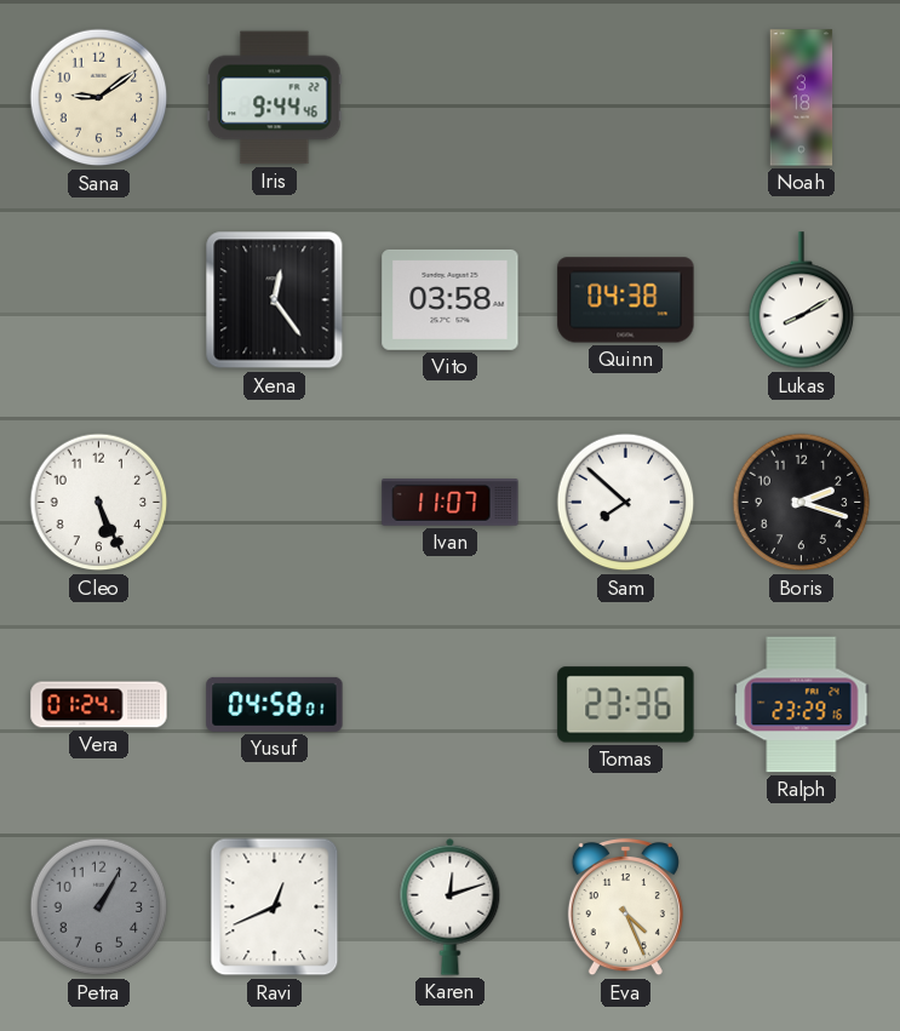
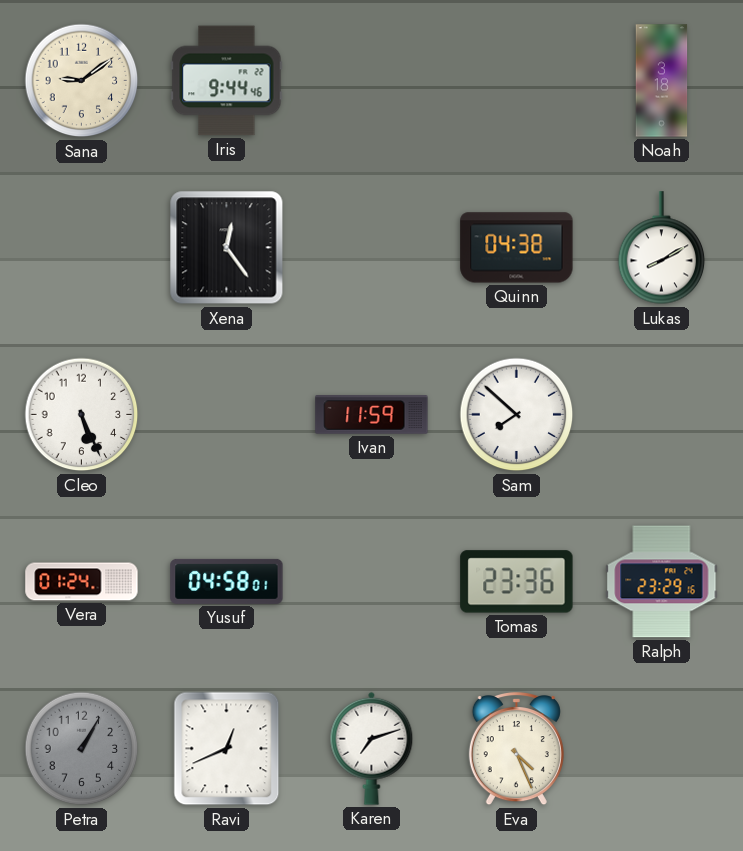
Vito: 03:58 -> none
Ivan: 11:07 -> 11:59
Boris: 2:18 -> none
Karen: 12:12 -> 7:12
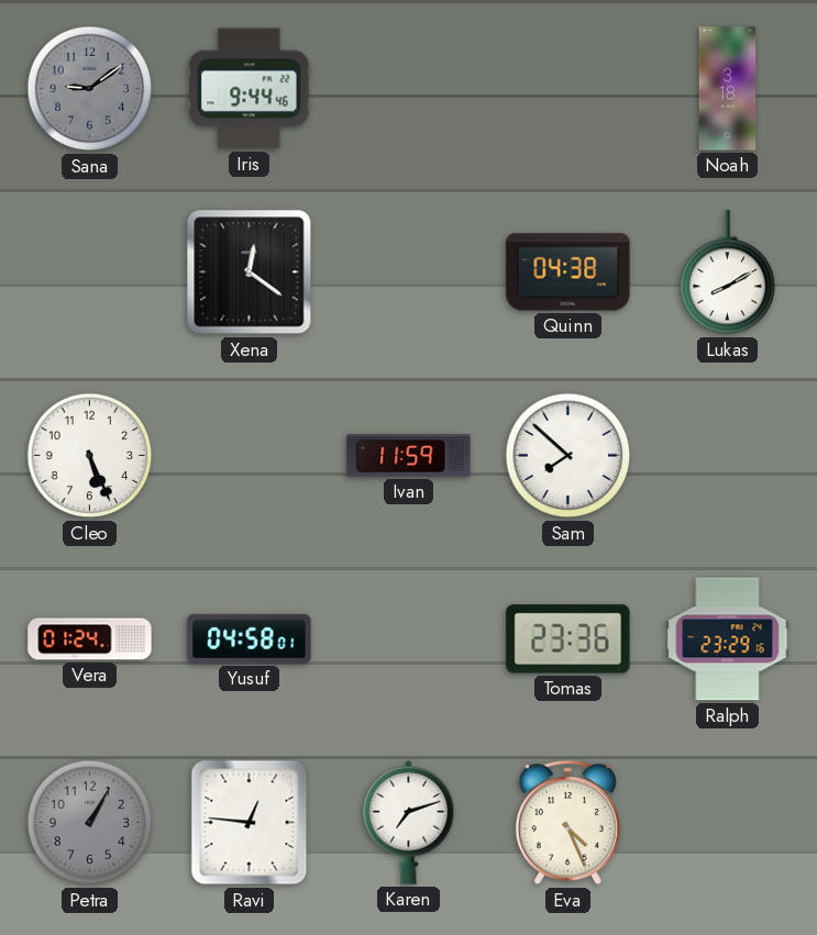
Sana dial: cream -> grey
Xena: 12:24 -> 12:21
Ravi: 12:41 -> 12:46
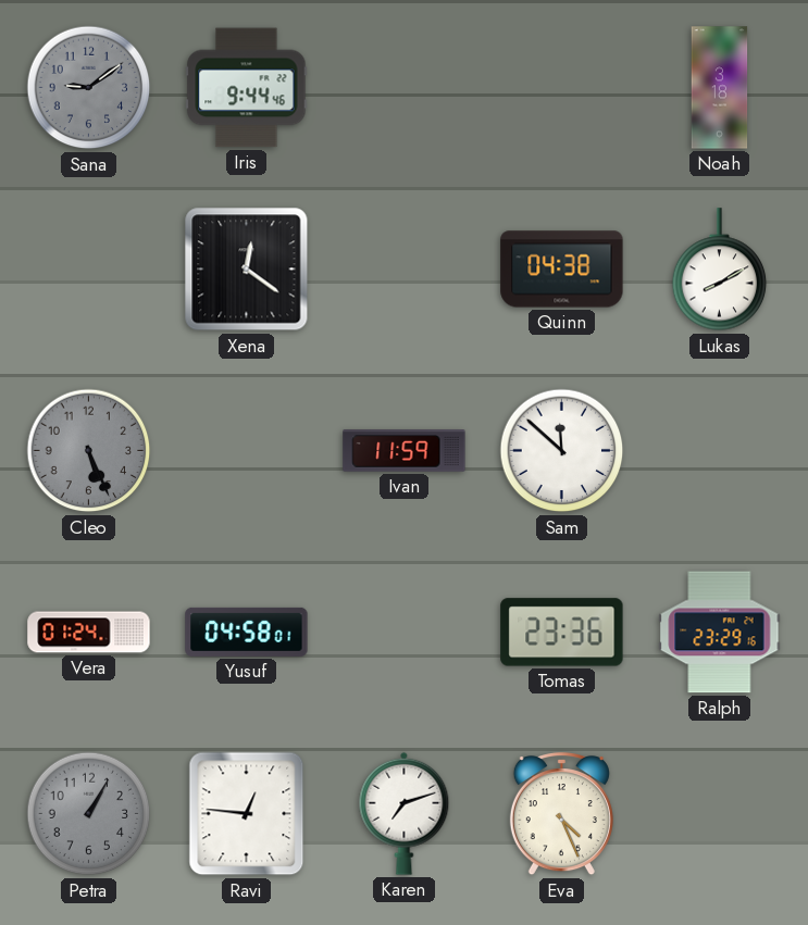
Cleo dial: white -> grey
Sam: 7:52 -> 11:52
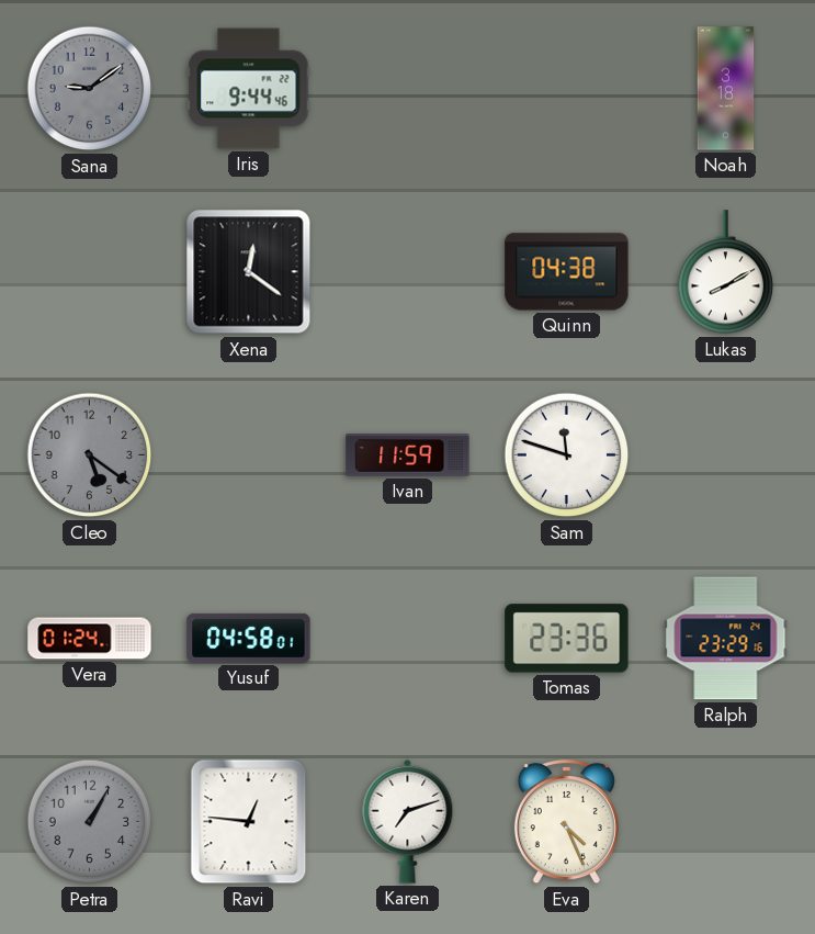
Cleo: 5:26 -> 5:21
Sam: 11:52 -> 11:48
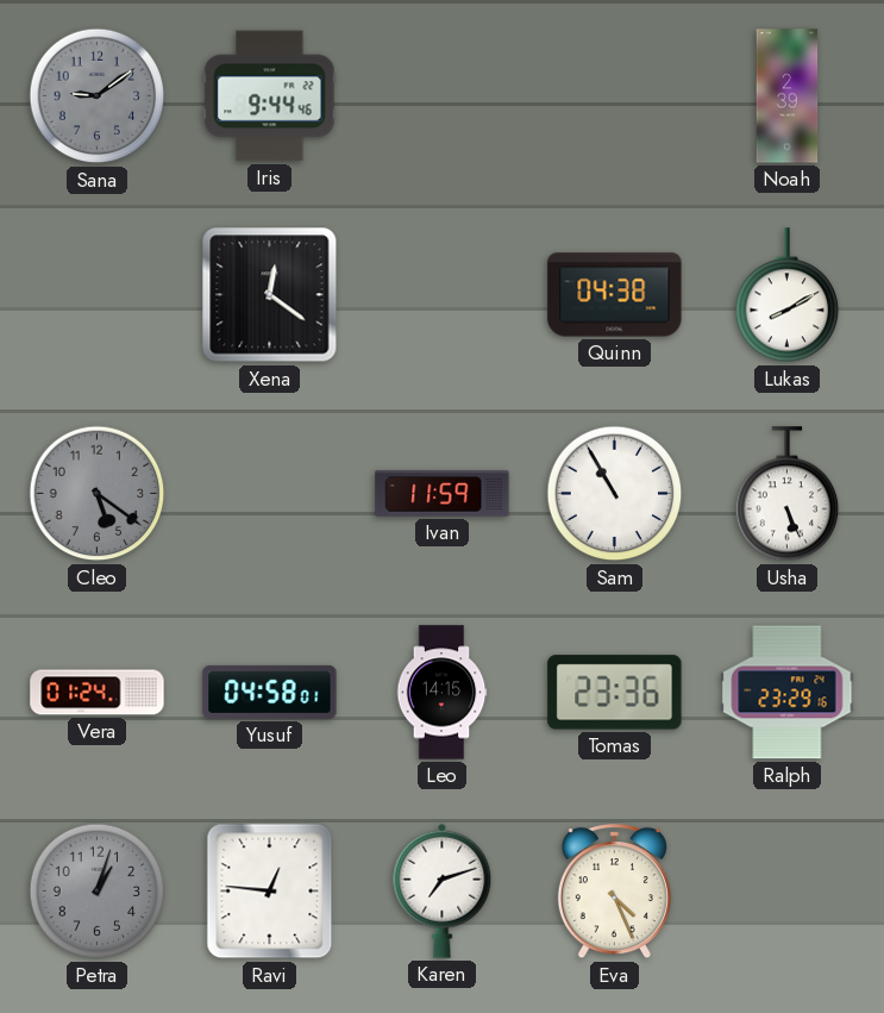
Noah: 3:18 -> 2:39
Sam: 11:48 -> 10:55
Usha: none -> 5:26
Leo: none -> 14:15
Petra: 1:05 -> 1:03
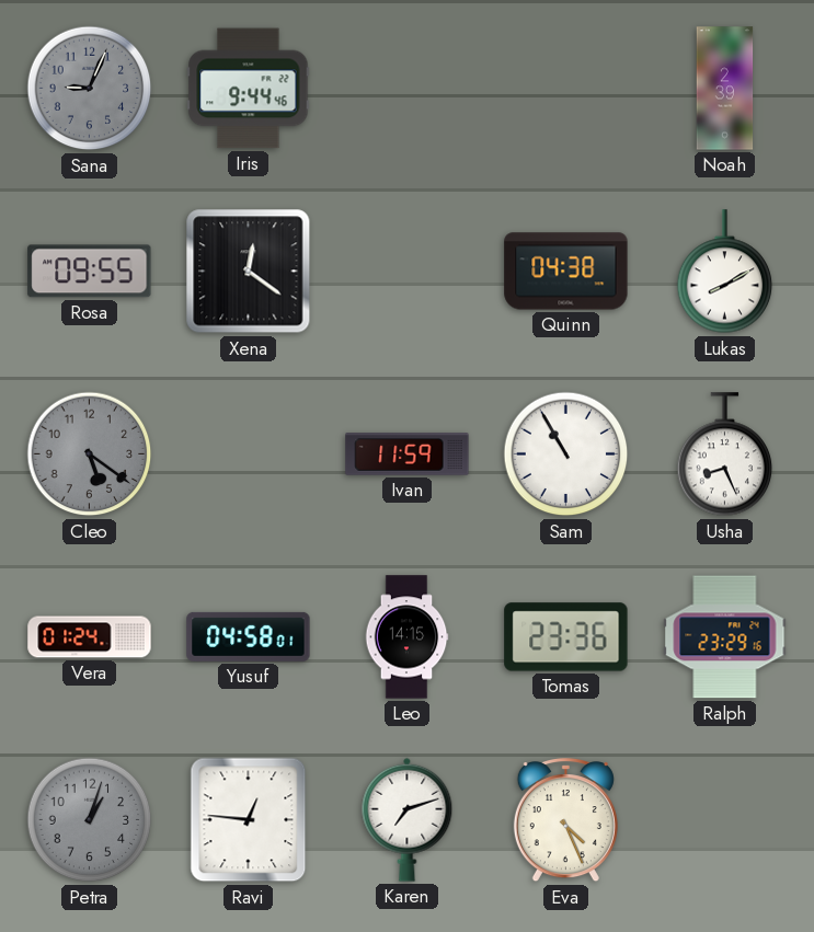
Sana: 9:09 -> 9:04
Rosa: none -> 09:55
Usha: 5:26 -> 8:26
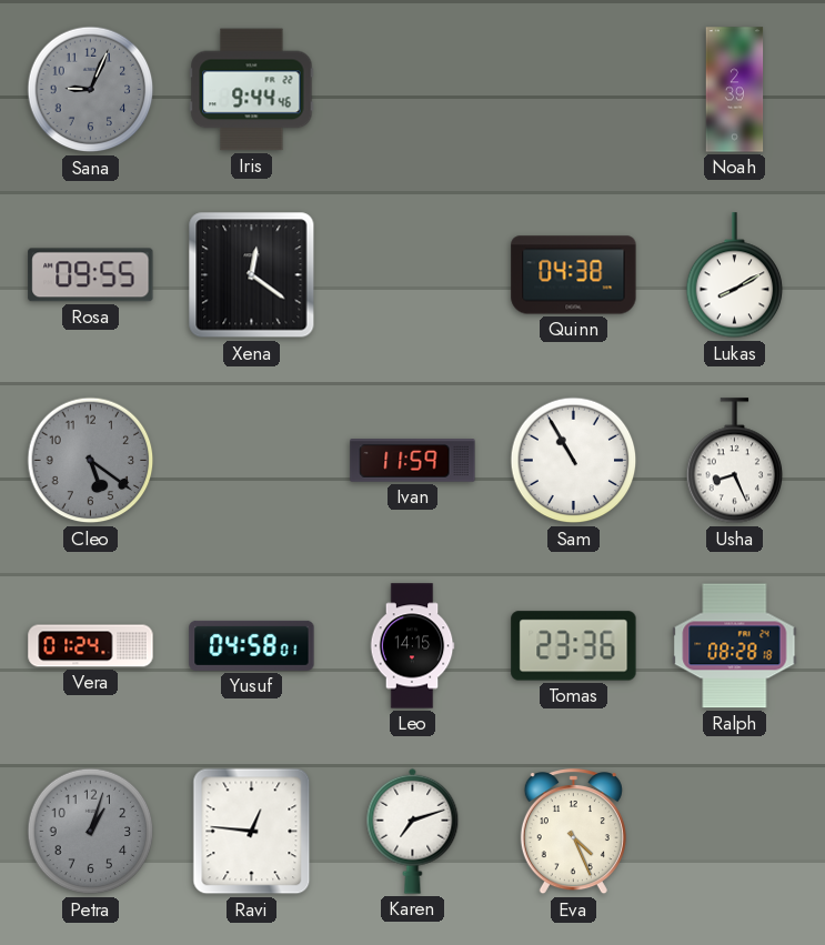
Ralph: 23:29 -> 08:28
